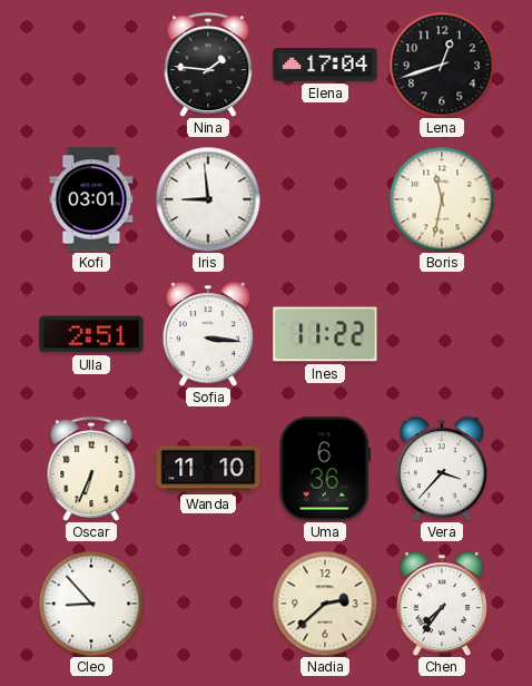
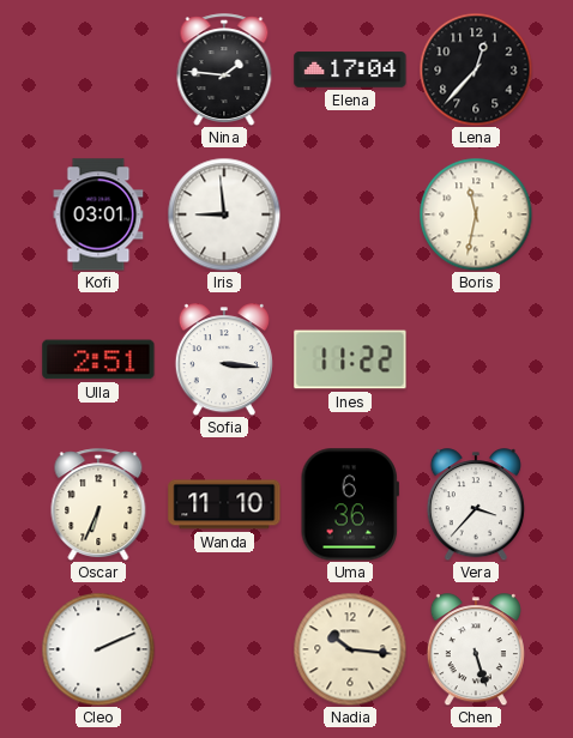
Lena: 12:42 -> 12:37
Cleo: 8:53 -> 2:11
Nadia: 2:38 -> 10:16
Chen: 7:36 -> 5:27
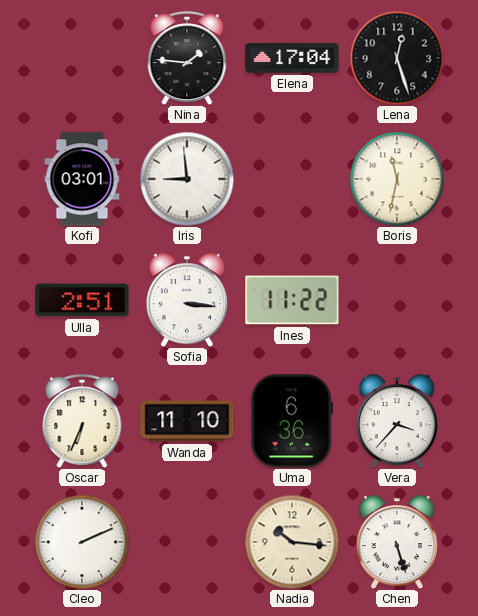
Lena: 12:37 -> 12:27
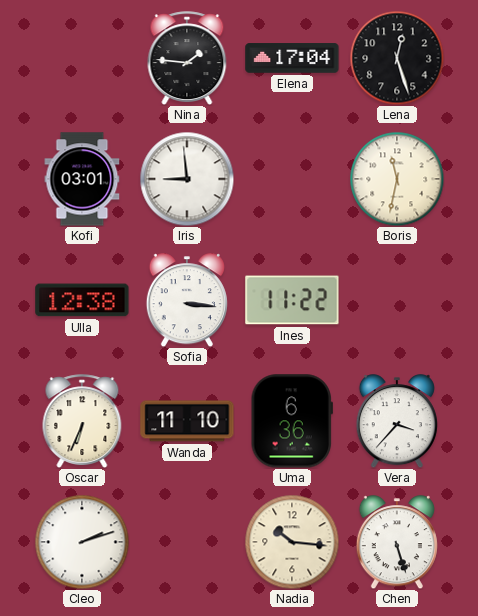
Ulla: 2:51 -> 12:38
Cleo: 2:11 -> 2:12
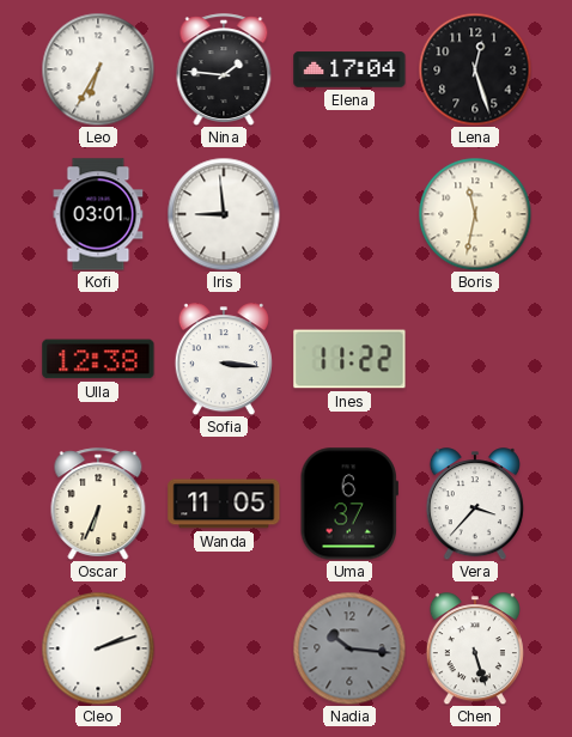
Leo: none -> 6:35
Wanda: 11:10 -> 11:05
Uma: 6:36 -> 6:37
Nadia dial: cream -> grey
